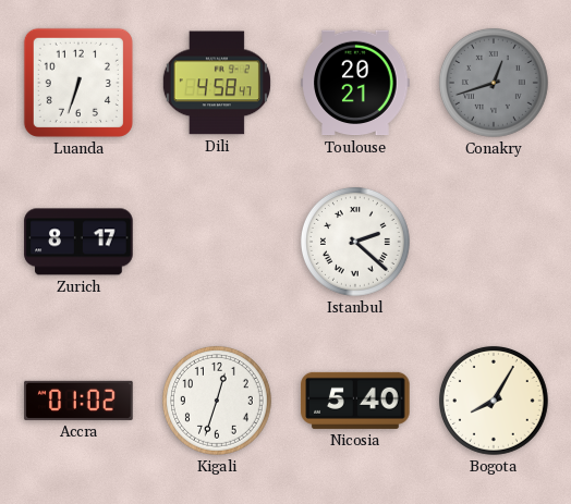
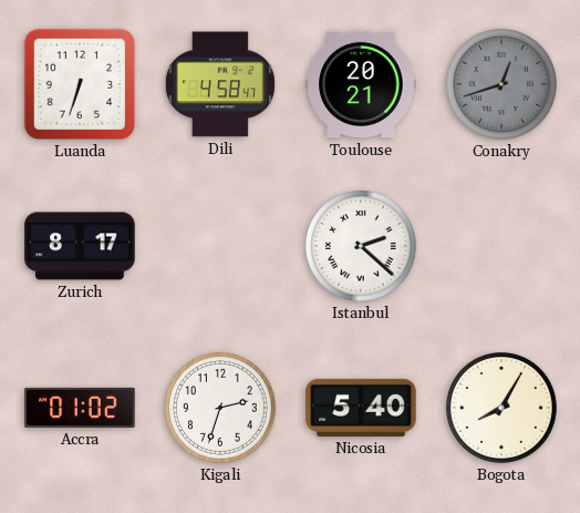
Kigali: 12:33 -> 2:33
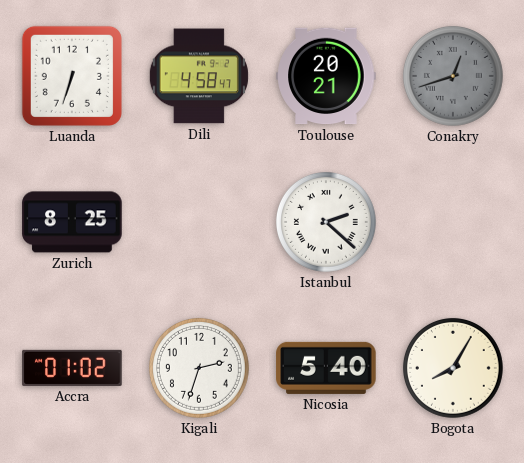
Zurich: 8:17 -> 8:25
